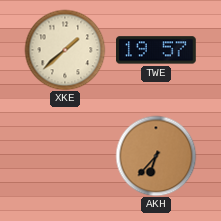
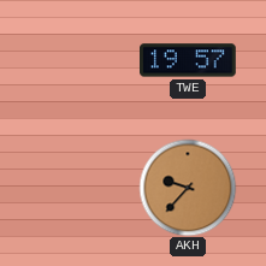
XKE: 1:38 -> none
AKH: 6:37 -> 9:37
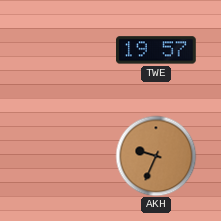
AKH: 9:37 -> 9:34
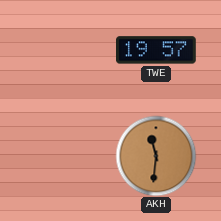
AKH: 9:34 -> 11:31
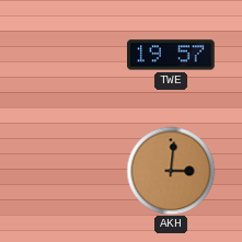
AKH: 11:31 -> 3:01
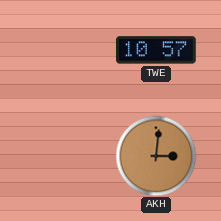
TWE: 19:57 -> 10:57
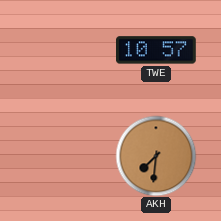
AKH: 3:01 -> 7:31
